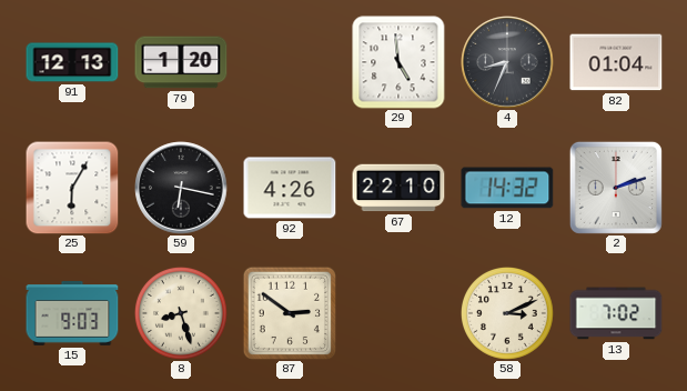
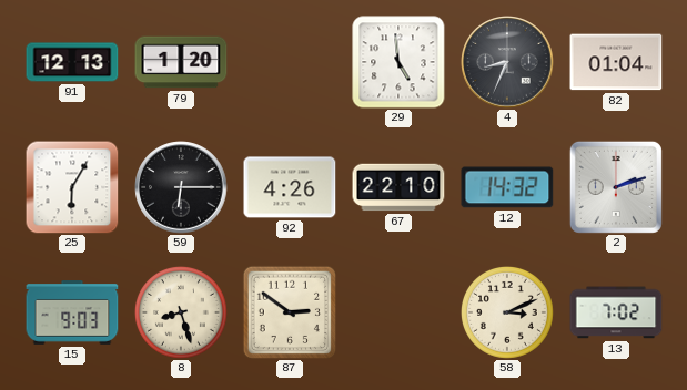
59: 6:17 -> 6:15
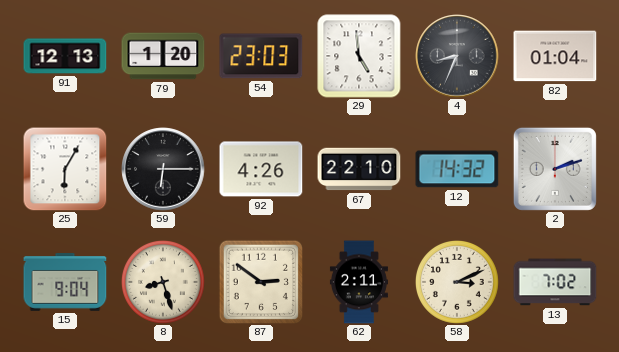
54: none -> 23:03
15: 9:03 -> 9:04
62: none -> 2:11
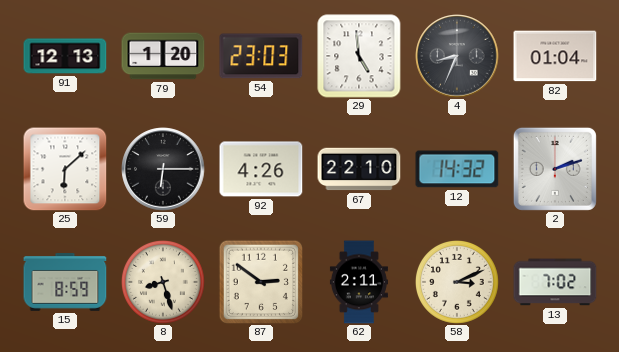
25: 6:05 -> 6:08
15: 9:04 -> 8:59
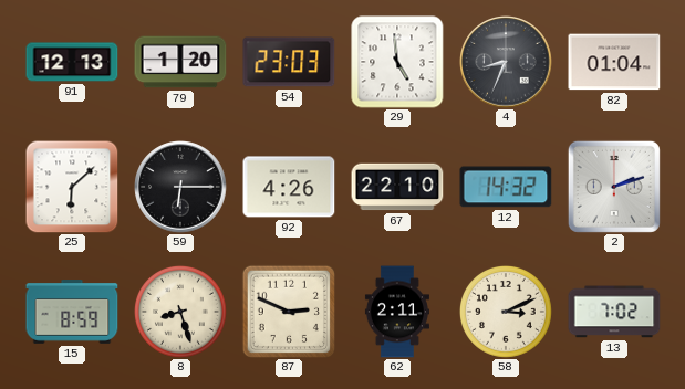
87: 2:51 -> 2:49
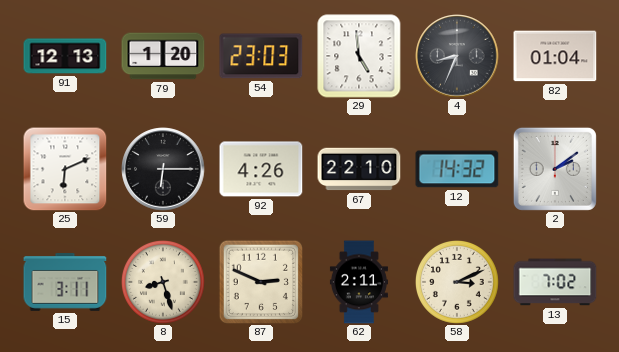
25: 6:08 -> 6:11
2: 2:12 -> 2:09
15: 8:59 -> 3:11
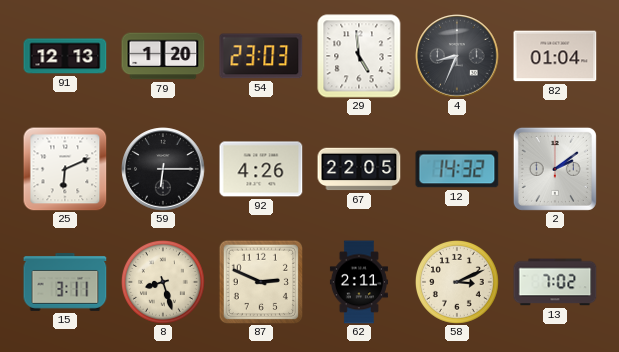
67: 22:10 -> 22:05
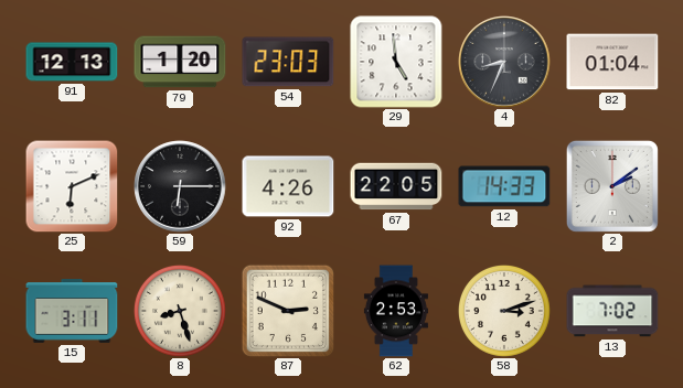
12: 14:32 -> 14:33
62: 2:11 -> 2:53
58: 3:11 -> 3:12
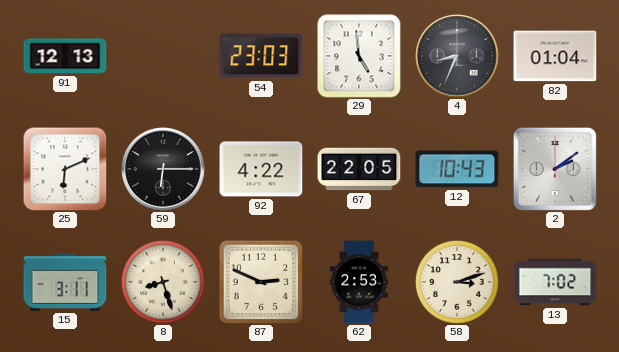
79: 1:20 -> none
92: 4:26 -> 4:22
12: 14:33 -> 10:43
